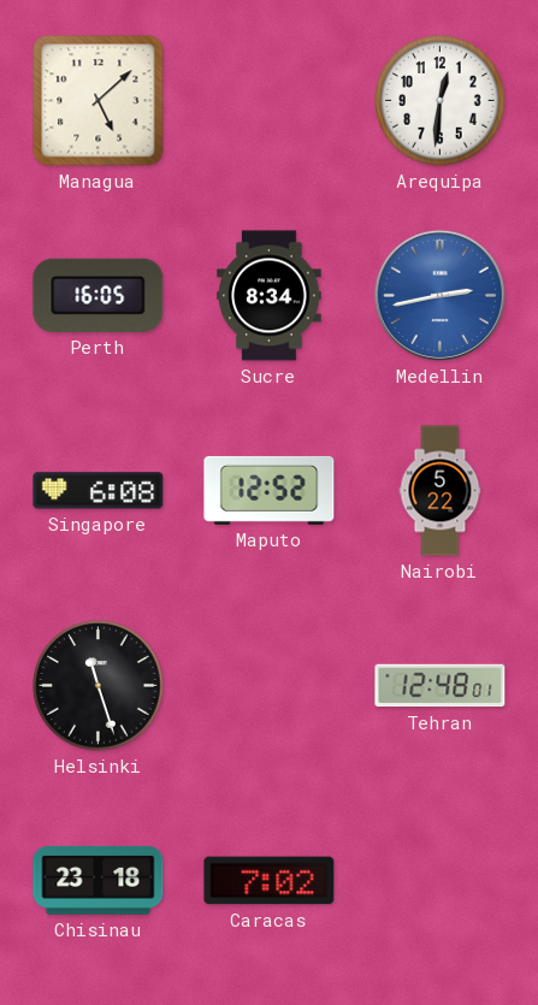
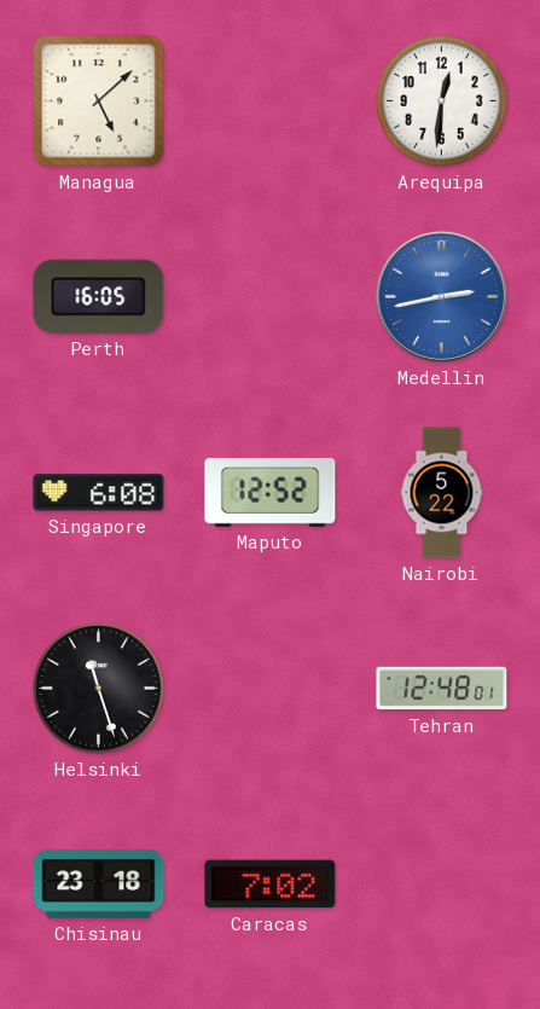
Sucre: 8:34 -> none
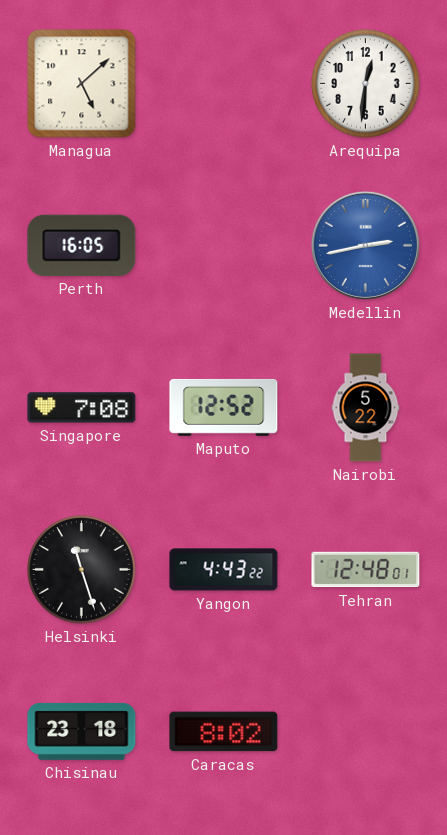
Singapore: 6:08 -> 7:08
Yangon: none -> 4:43
Caracas: 7:02 -> 8:02
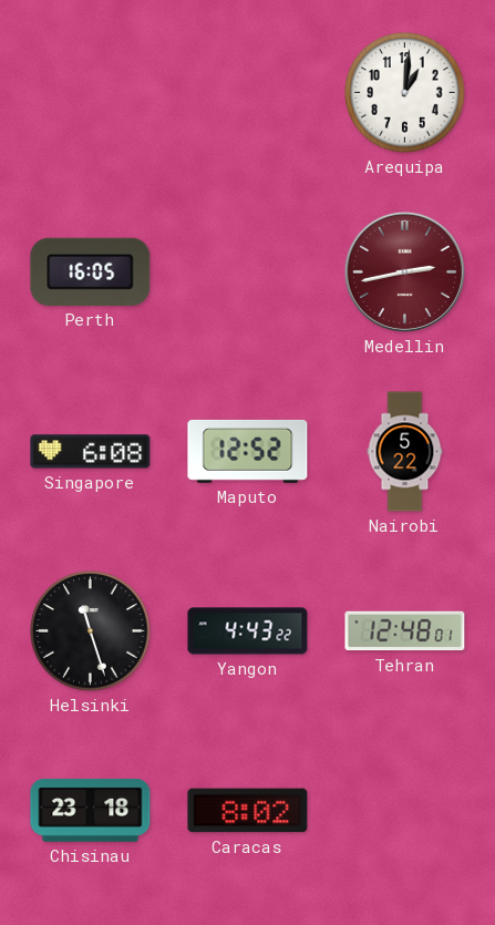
Managua: 5:08 -> none
Arequipa: 12:31 -> 1:01
Medellin dial: blue -> burgundy
Singapore: 7:08 -> 6:08
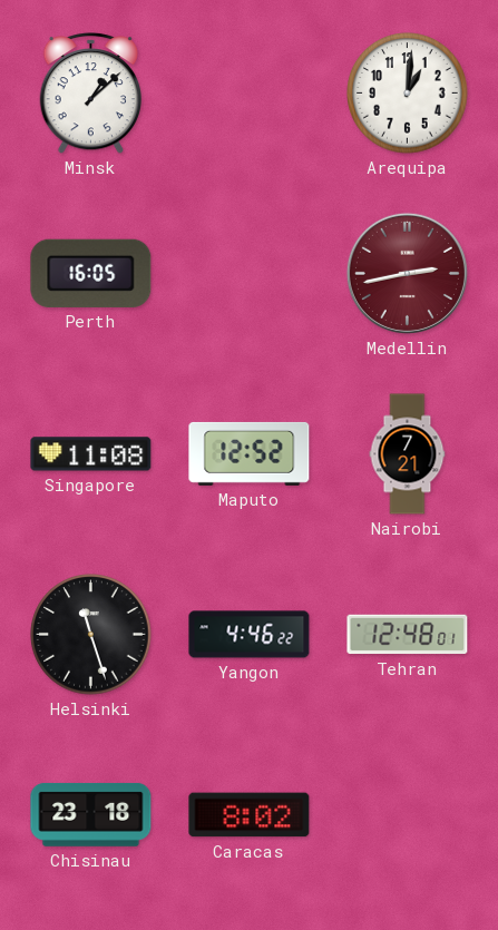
Minsk: none -> 1:08
Singapore: 6:08 -> 11:08
Nairobi: 5:22 -> 7:21
Yangon: 4:43 -> 4:46
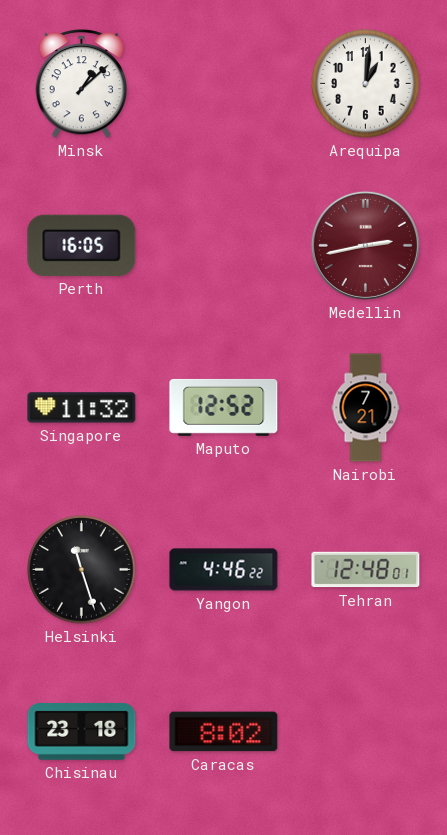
Singapore: 11:08 -> 11:32
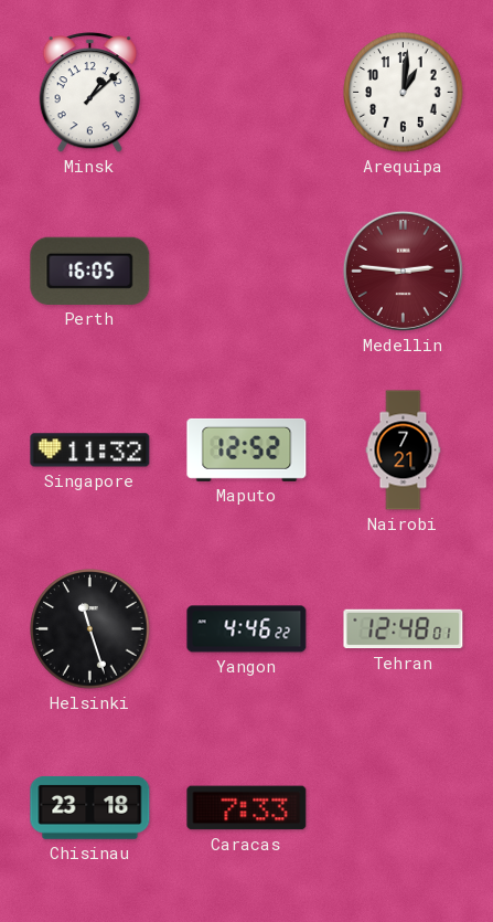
Medellin: 2:43 -> 2:46
Caracas: 8:02 -> 7:33
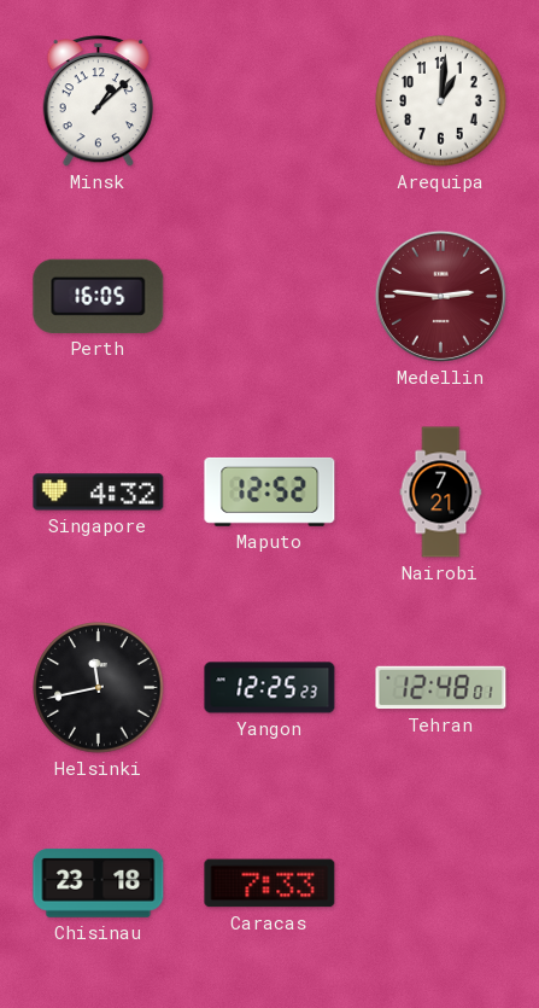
Singapore: 11:32 -> 4:32
Helsinki: 11:27 -> 11:43
Yangon: 4:46 -> 12:25
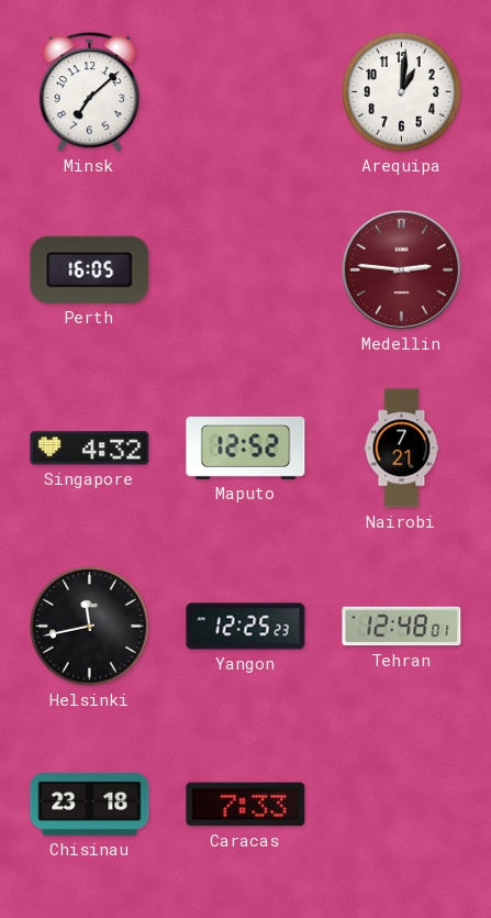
Minsk: 1:08 -> 7:08
